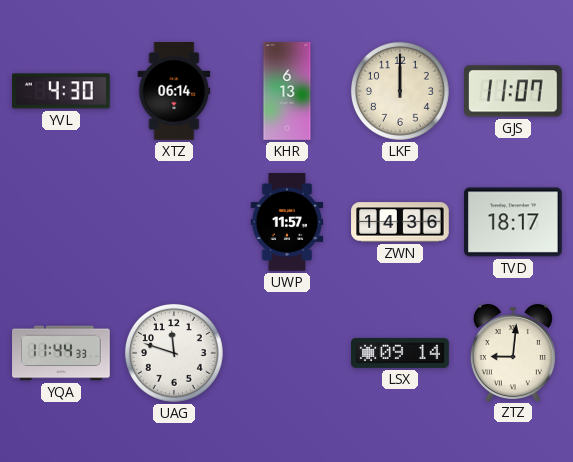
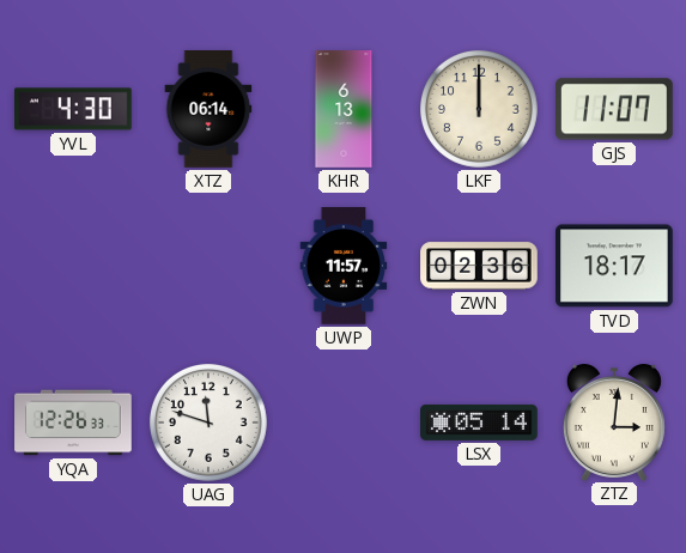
ZWN: 14:36 -> 02:36
YQA: 11:44 -> 12:26
LSX: 09:14 -> 05:14
ZTZ: 9:01 -> 3:01
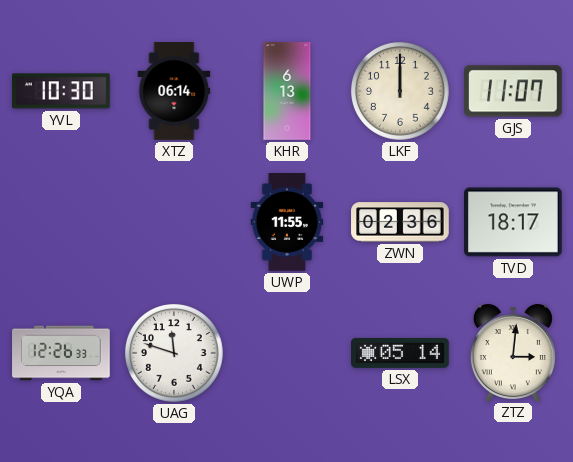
YVL: 4:30 -> 10:30
UWP: 11:57 -> 11:55
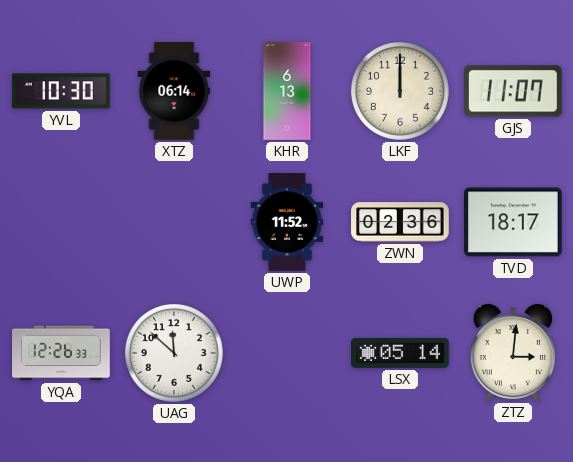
UWP: 11:55 -> 11:52
UAG: 11:48 -> 11:52
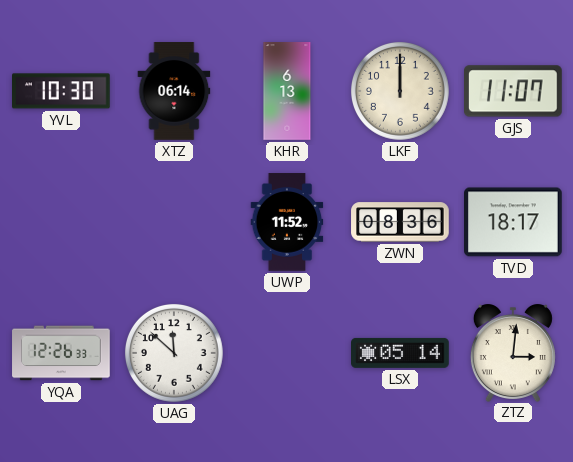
ZWN: 02:36 -> 08:36
